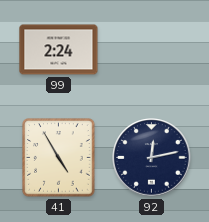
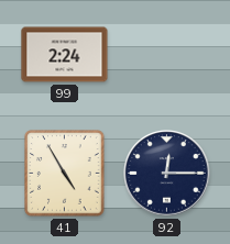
92: 12:13 -> 12:15
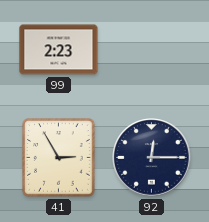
99: 2:24 -> 2:23
41: 4:55 -> 2:55
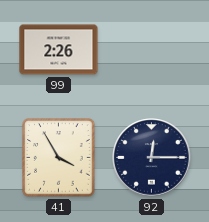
99: 2:23 -> 2:26
41: 2:55 -> 3:55
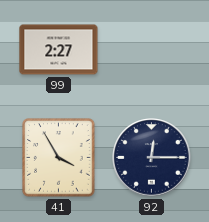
99: 2:26 -> 2:27
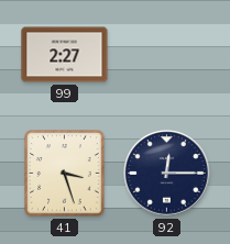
41: 3:55 -> 3:27
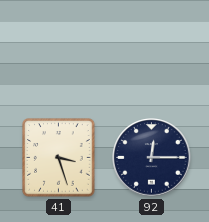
99: 2:27 -> none
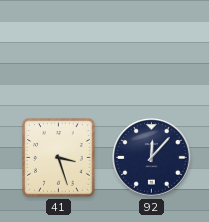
92: 12:15 -> 12:07
